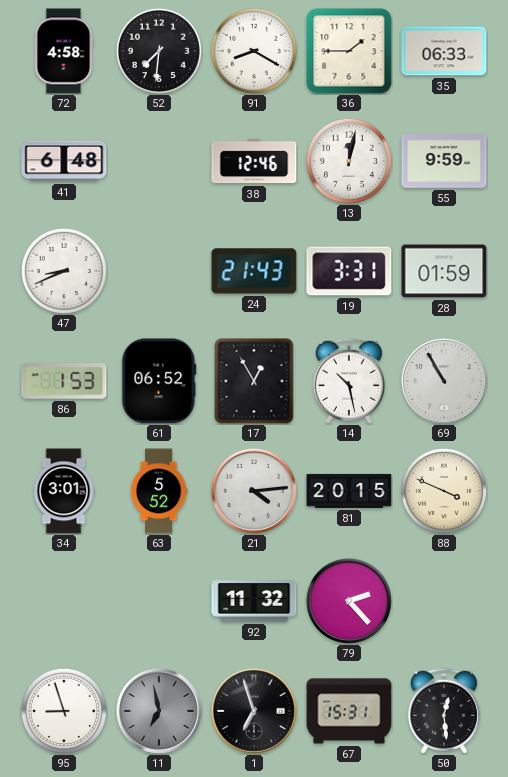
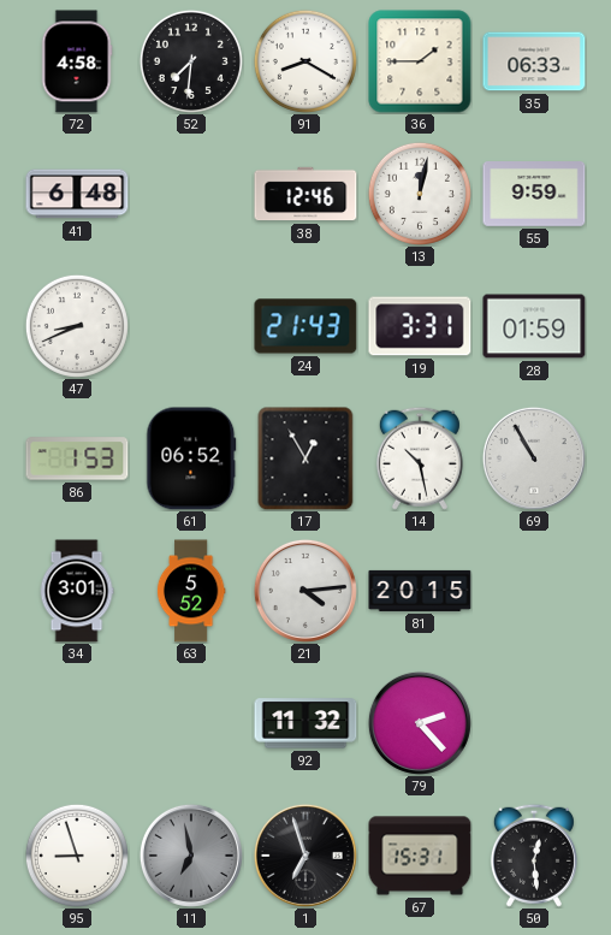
88: 3:49 -> none
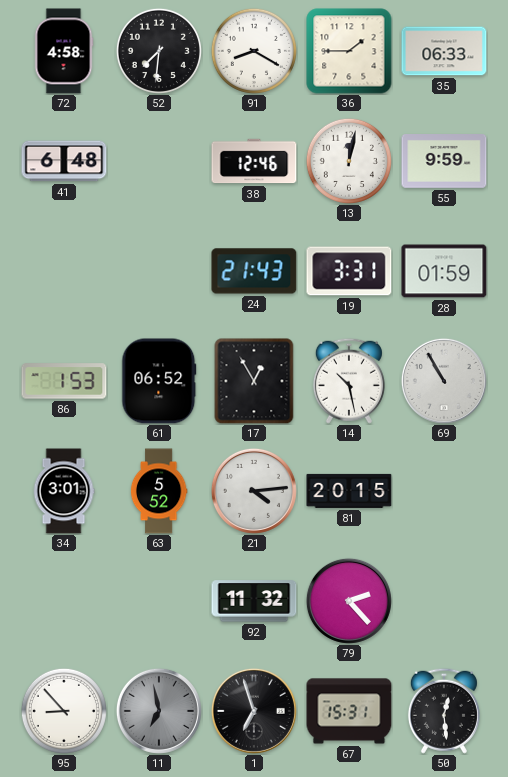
47: 8:41 -> none
95: 8:57 -> 8:53
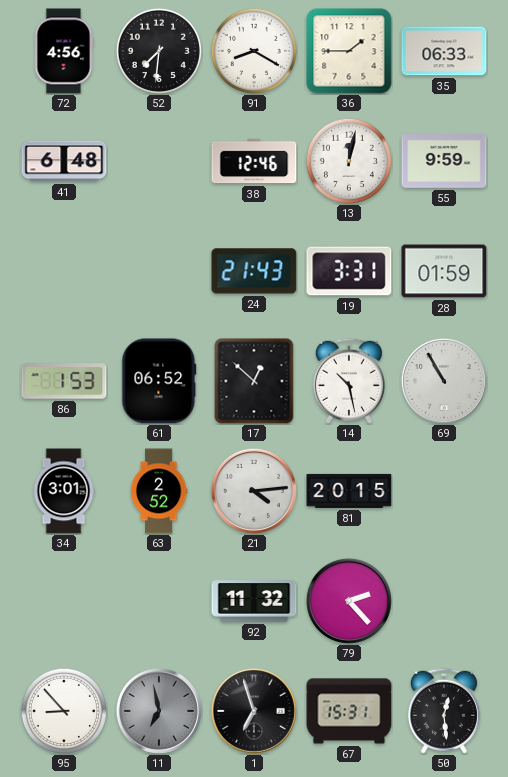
72: 4:58 -> 4:56
17: 12:55 -> 12:52
63: 5:52 -> 2:52
